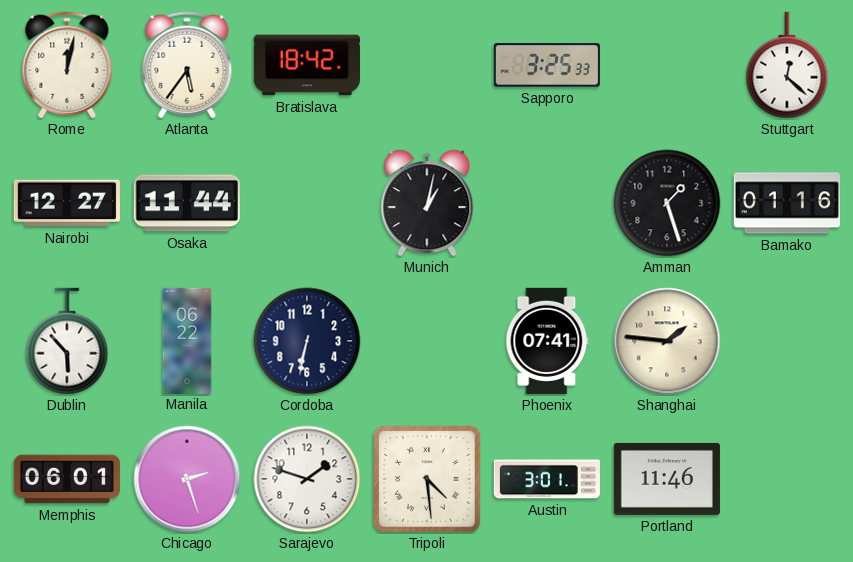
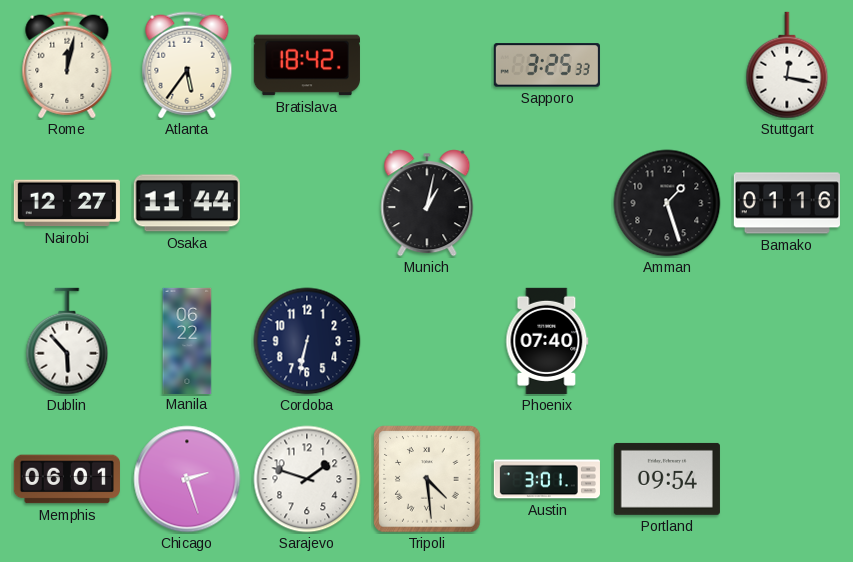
Stuttgart: 12:22 -> 12:17
Phoenix: 07:41 -> 07:40
Shanghai: 1:46 -> none
Portland: 11:46 -> 09:54
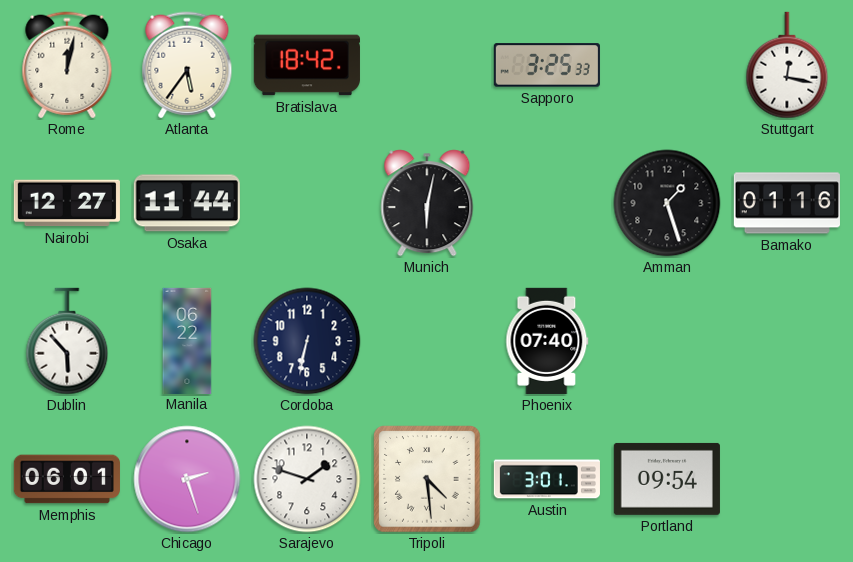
Munich: 1:02 -> 6:02
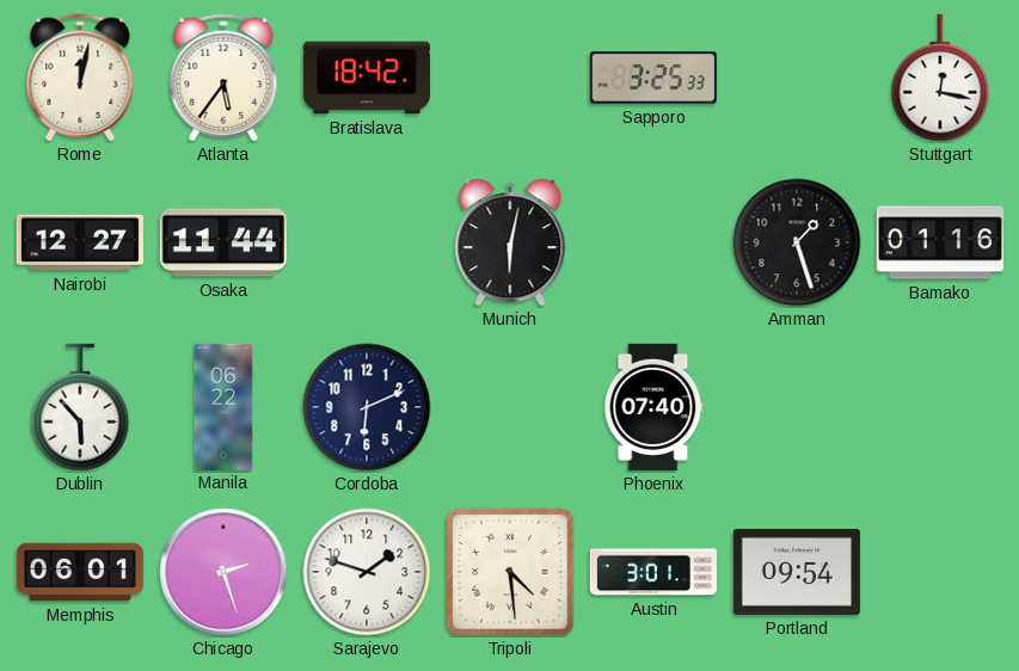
Cordoba: 6:32 -> 6:11
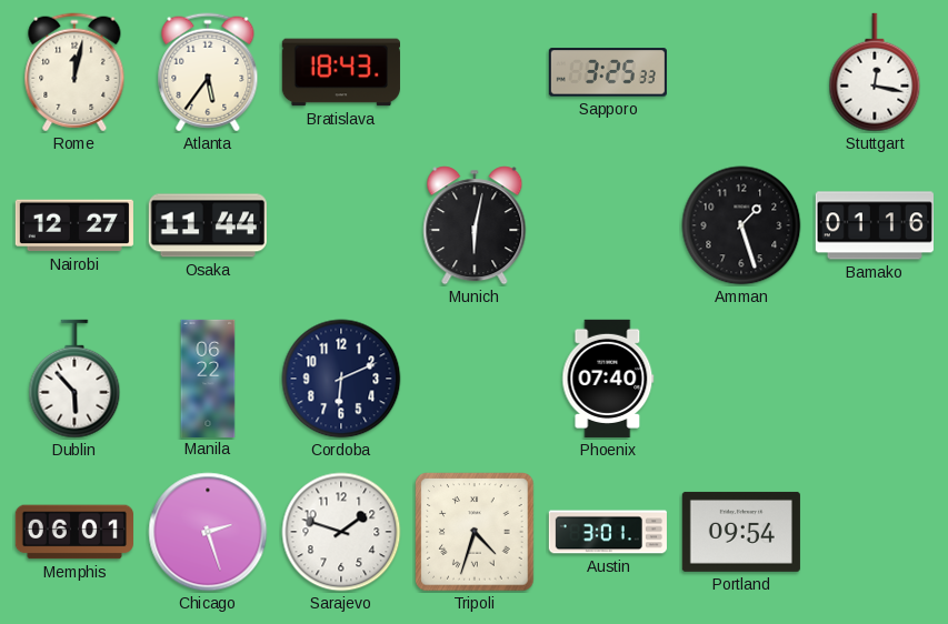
Bratislava: 18:42 -> 18:43
Tripoli: 4:29 -> 4:33
